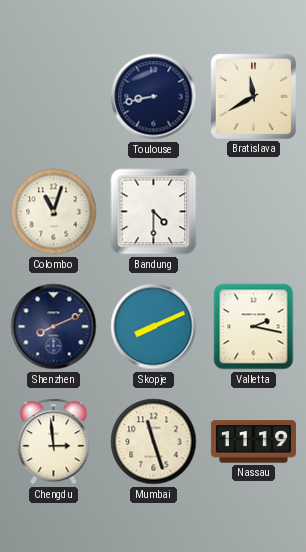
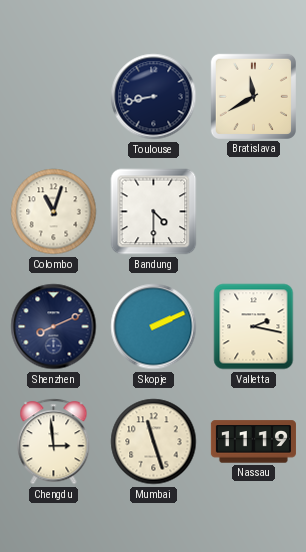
Skopje: 8:11 -> 2:11
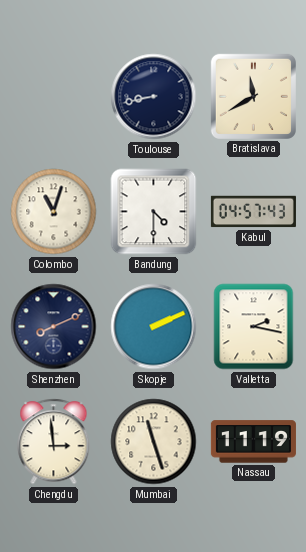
Kabul: none -> 04:57
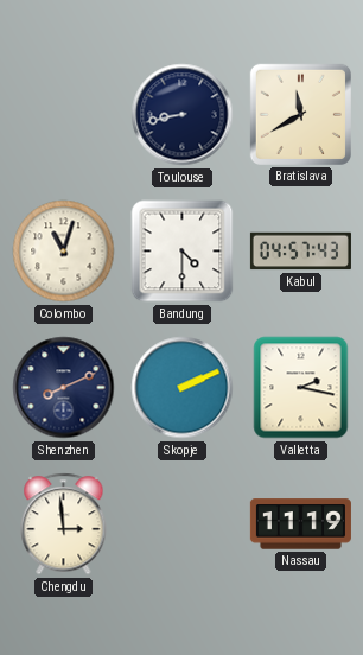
Mumbai: 11:27 -> none
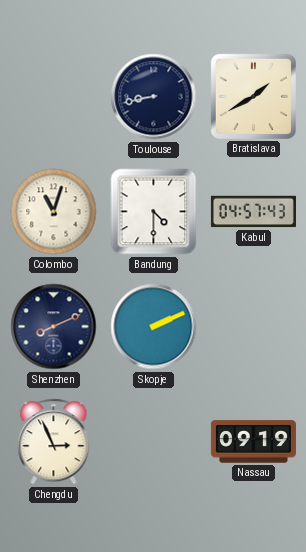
Bratislava: 11:40 -> 1:40
Valletta: 2:17 -> none
Chengdu: 2:59 -> 2:56
Nassau: 11:19 -> 09:19
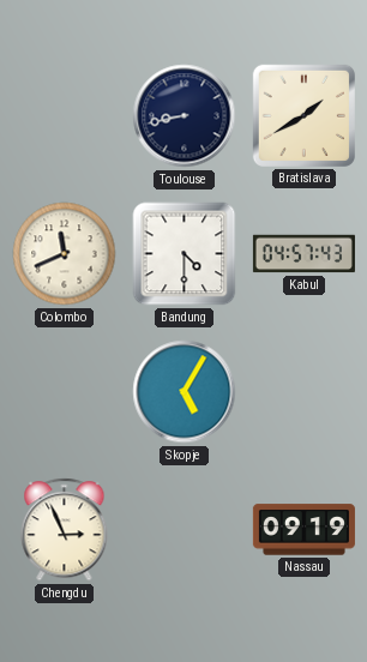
Colombo: 11:03 -> 11:41
Shenzhen: 8:11 -> none
Skopje: 2:11 -> 5:05
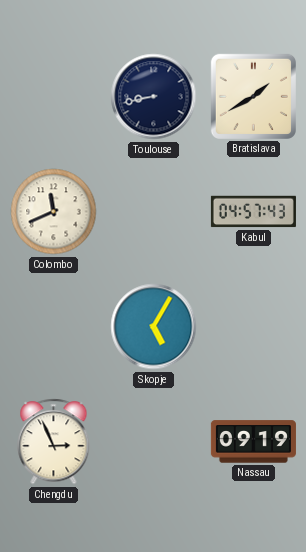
Bandung: 4:30 -> none
